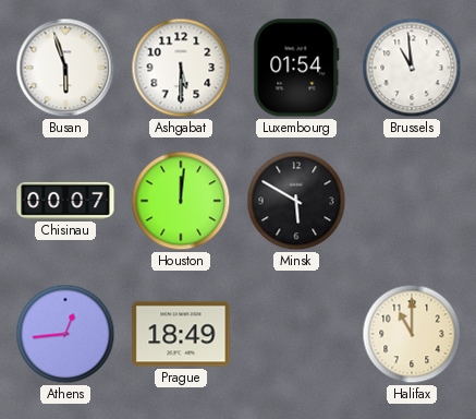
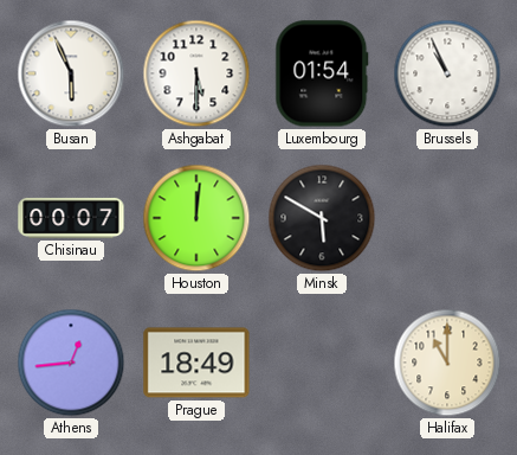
Busan: 5:57 -> 5:56
Brussels: 10:59 -> 10:56
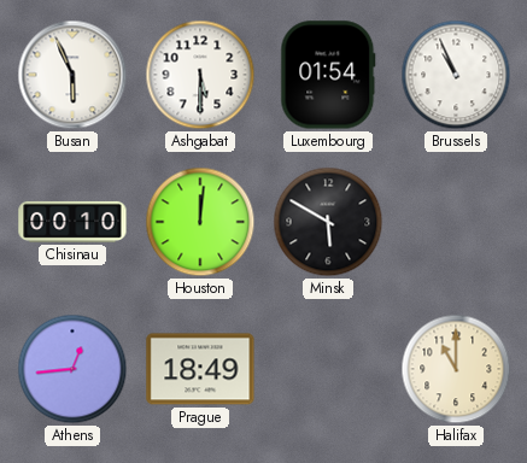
Chisinau: 00:07 -> 00:10
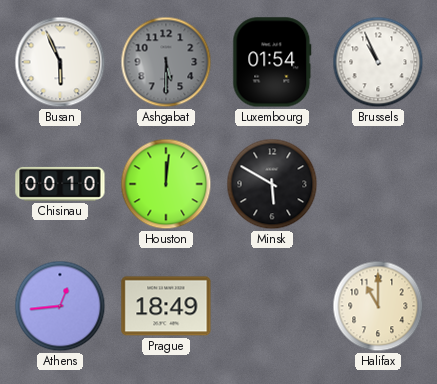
Ashgabat dial: white -> grey
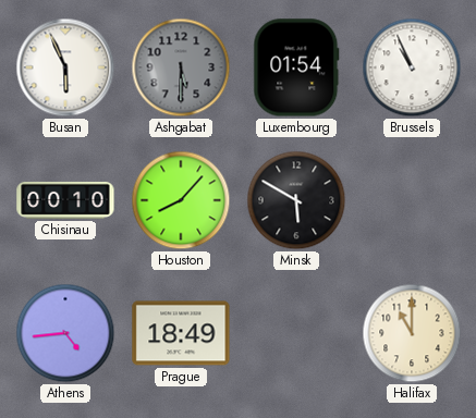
Houston: 12:01 -> 8:07
Athens: 12:44 -> 4:44
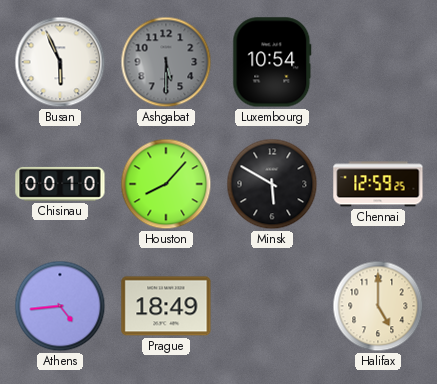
Luxembourg: 01:54 -> 10:54
Brussels: 10:56 -> none
Chennai: none -> 12:59
Halifax: 11:00 -> 5:00
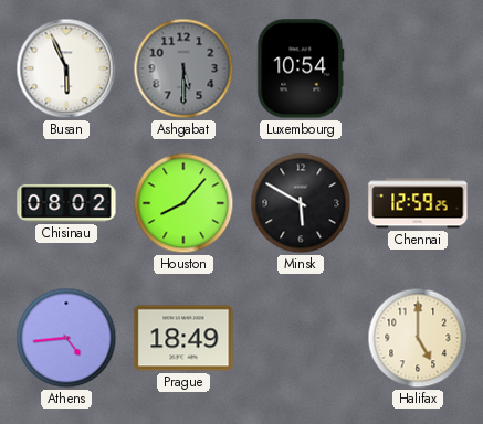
Chisinau: 00:10 -> 08:02
